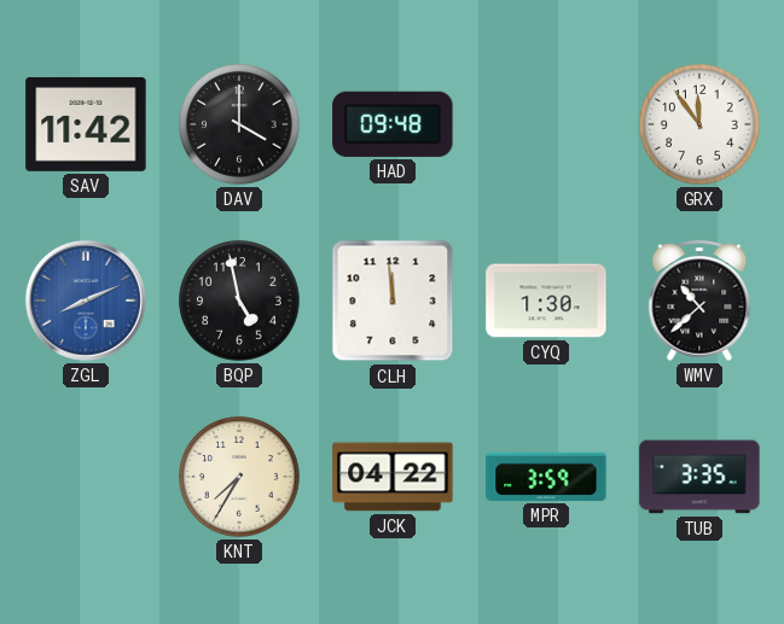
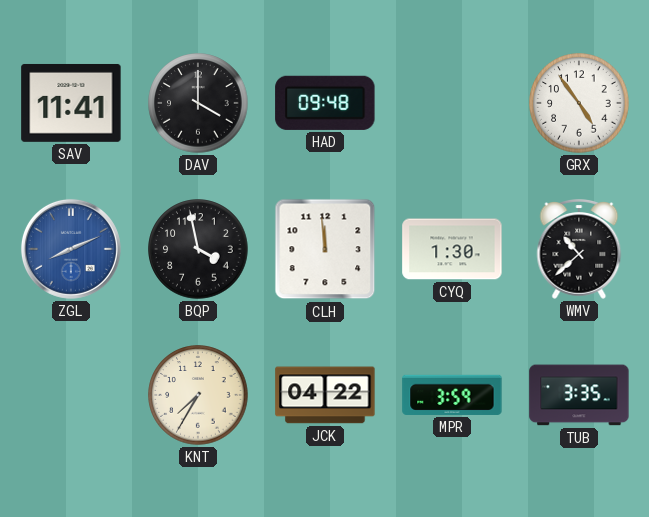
SAV: 11:42 -> 11:41
GRX: 11:54 -> 4:54
BQP: 4:58 -> 3:58
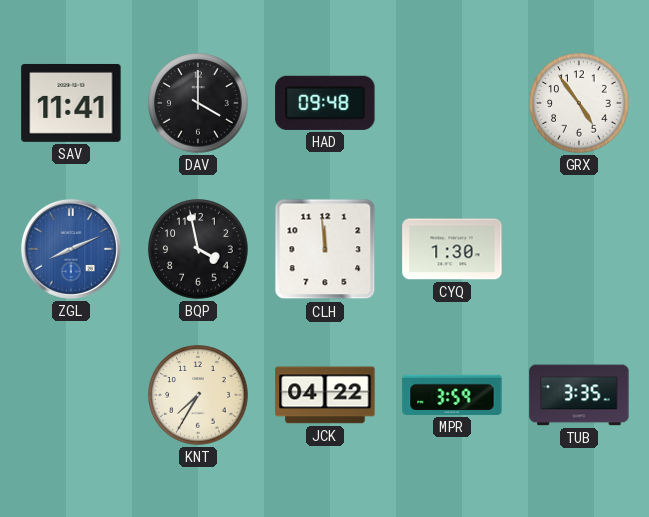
WMV: 10:38 -> none
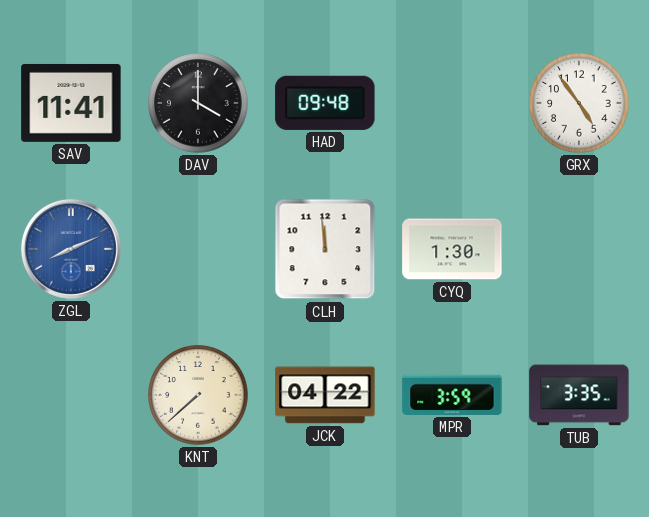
BQP: 3:58 -> none
KNT: 7:35 -> 7:38
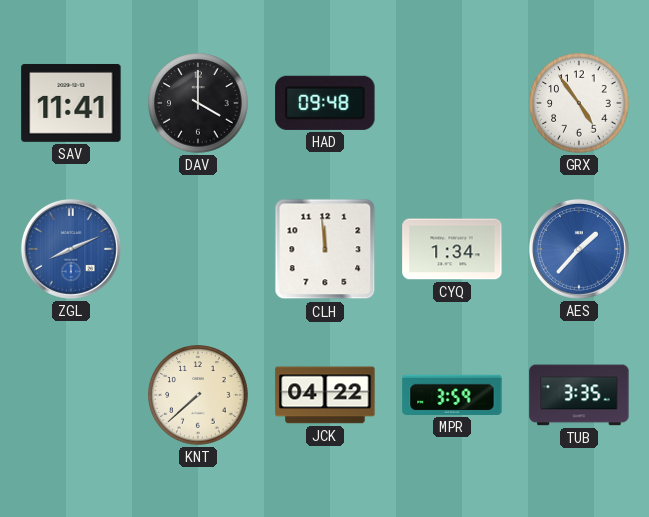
CYQ: 1:30 -> 1:34
AES: none -> 1:37
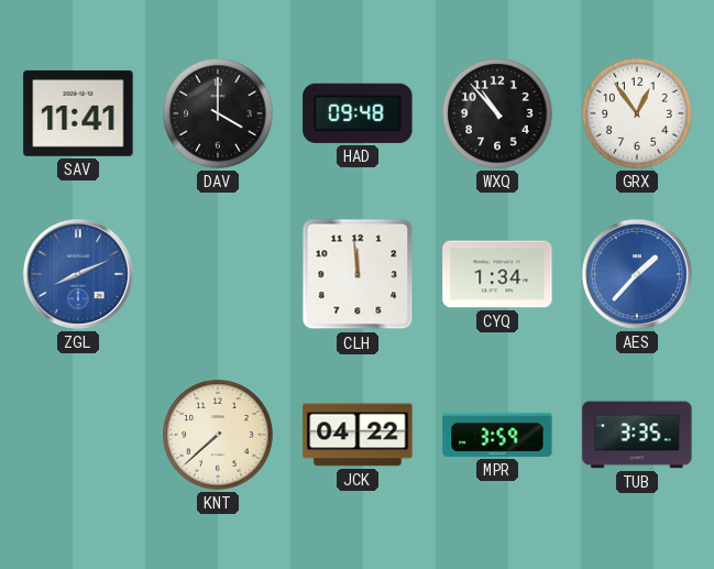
WXQ: none -> 10:53
GRX: 4:54 -> 12:54
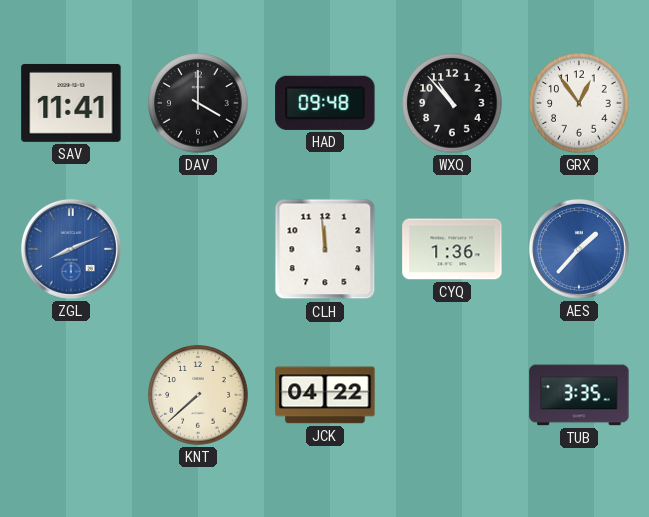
CYQ: 1:34 -> 1:36
MPR: 3:59 -> none
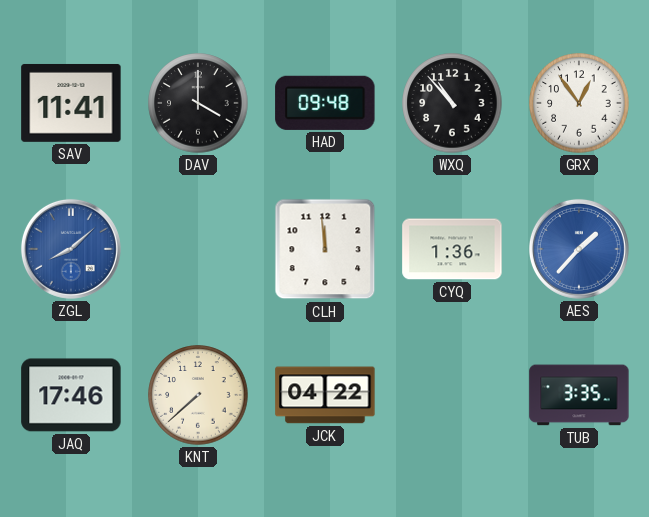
ZGL: 8:11 -> 8:08
JAQ: none -> 17:46
